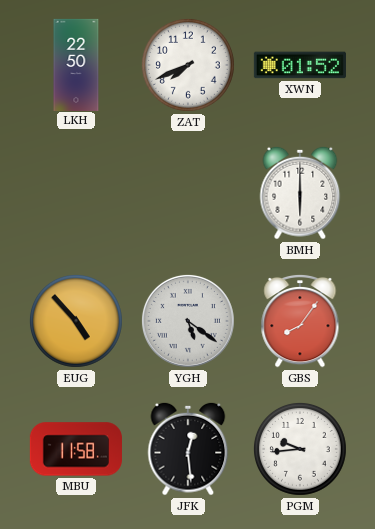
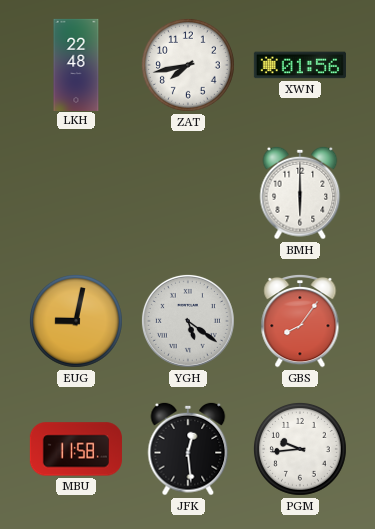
LKH: 22:50 -> 22:48
ZAT: 7:41 -> 7:43
XWN: 01:52 -> 01:56
EUG: 4:53 -> 9:02
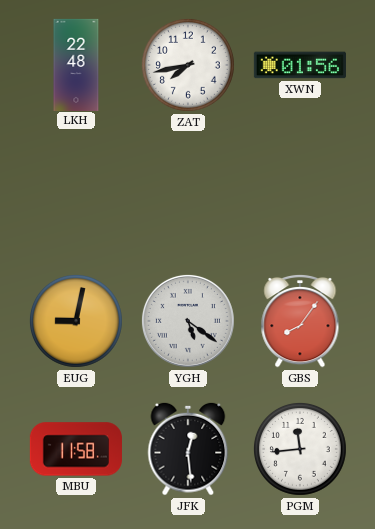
BMH: 6:00 -> none
PGM: 9:44 -> 11:44
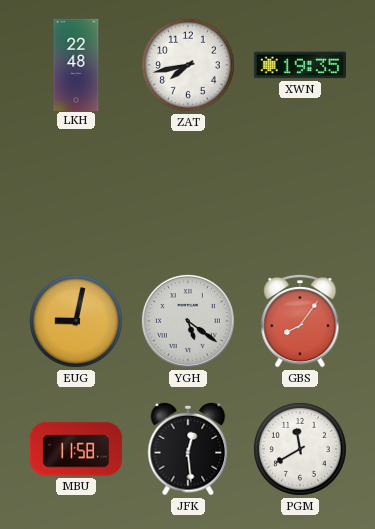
XWN: 01:56 -> 19:35
PGM: 11:44 -> 11:40
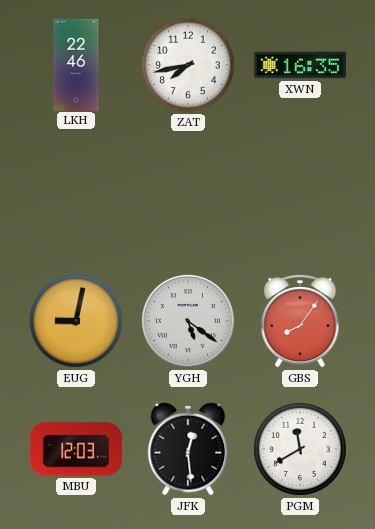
LKH: 22:48 -> 22:46
XWN: 19:35 -> 16:35
MBU: 11:58 -> 12:03
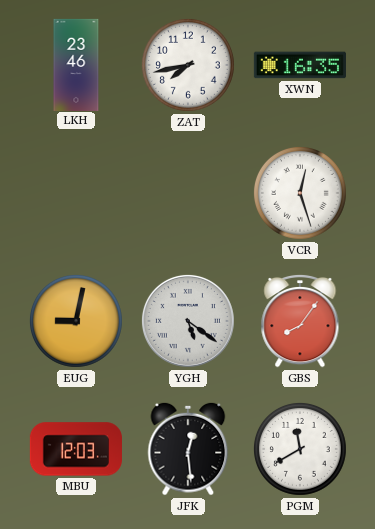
LKH: 22:46 -> 23:46
VCR: none -> 12:27
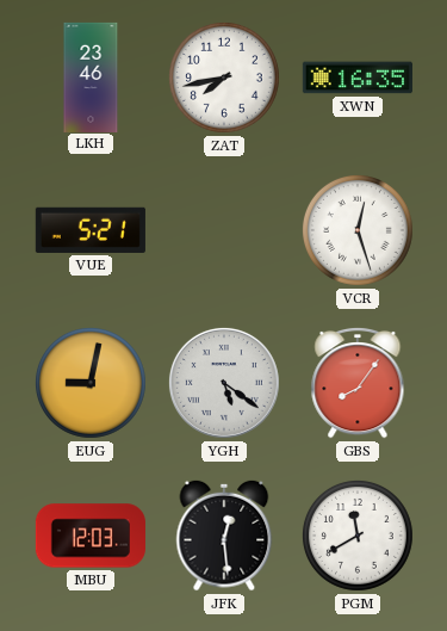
VUE: none -> 5:21
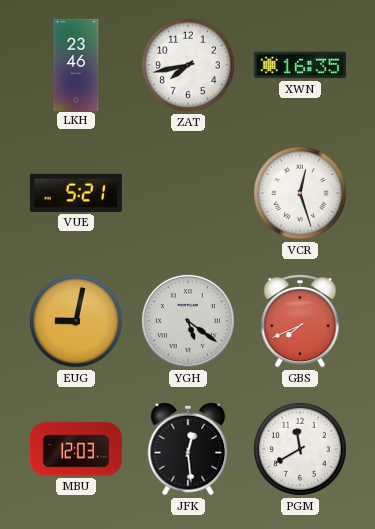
GBS: 8:06 -> 7:41
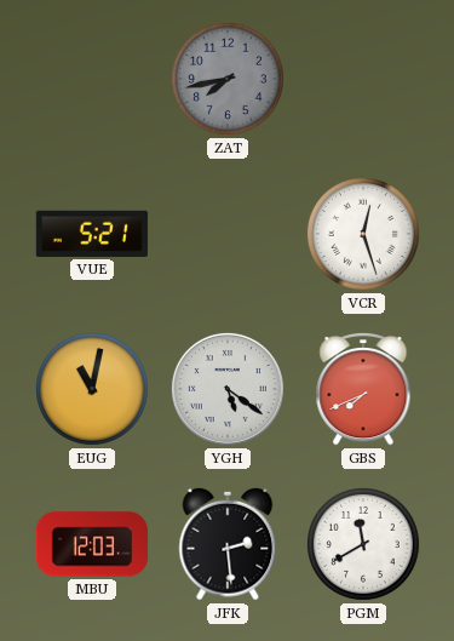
LKH: 23:46 -> none
ZAT dial: white -> grey
XWN: 16:35 -> none
EUG: 9:02 -> 11:02
JFK: 12:29 -> 2:29
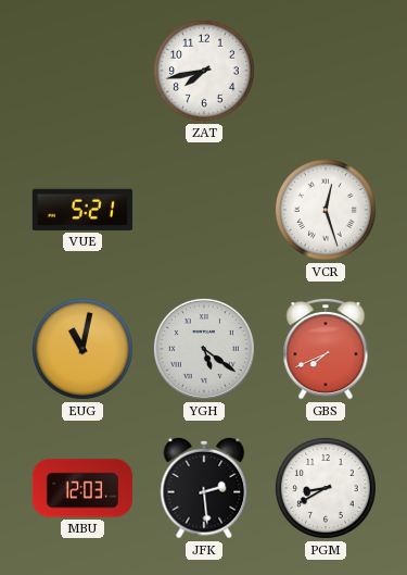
ZAT dial: grey -> white
PGM: 11:40 -> 8:40
